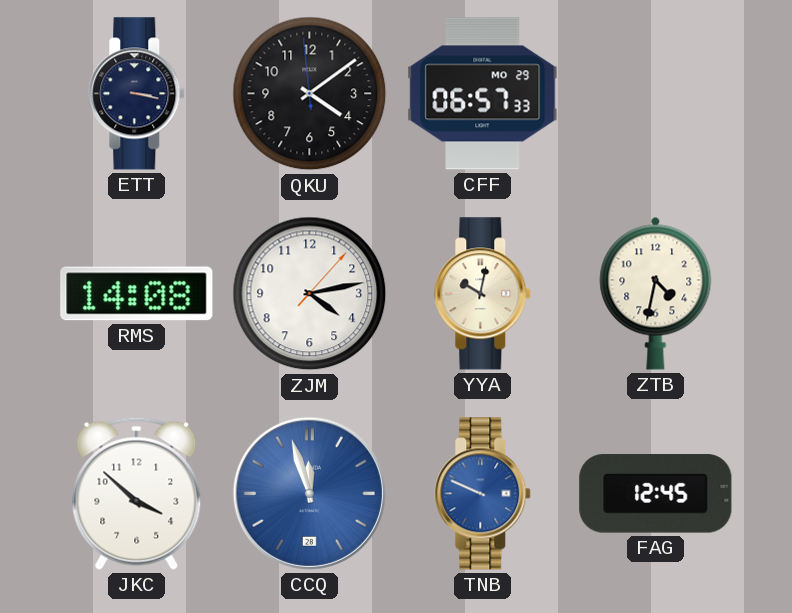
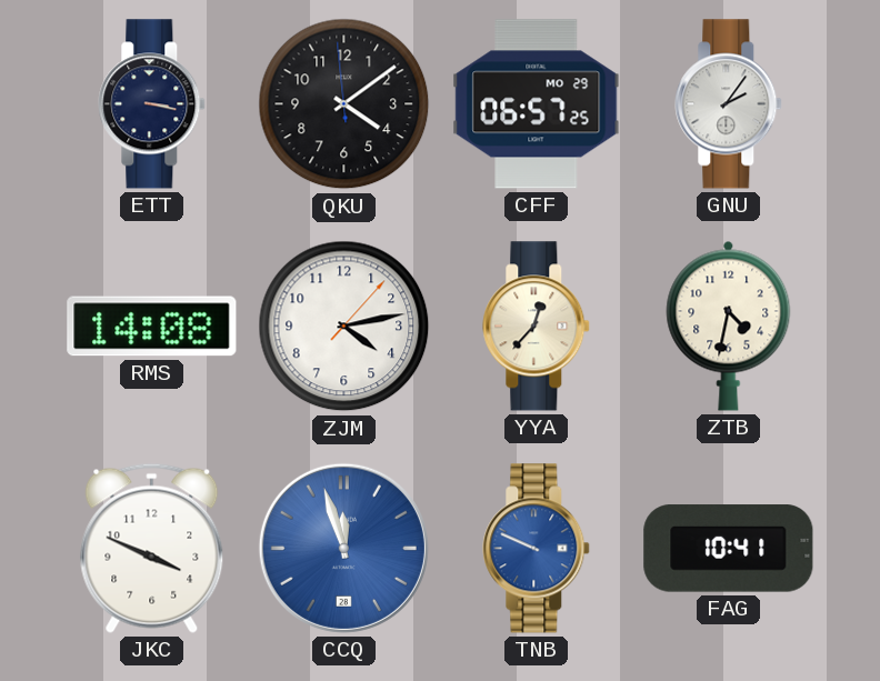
CFF: 06:57:33 -> 06:57:25
GNU: none -> 2:06
YYA: 10:02 -> 12:37
JKC: 3:52 -> 3:49
FAG: 12:45 -> 10:41
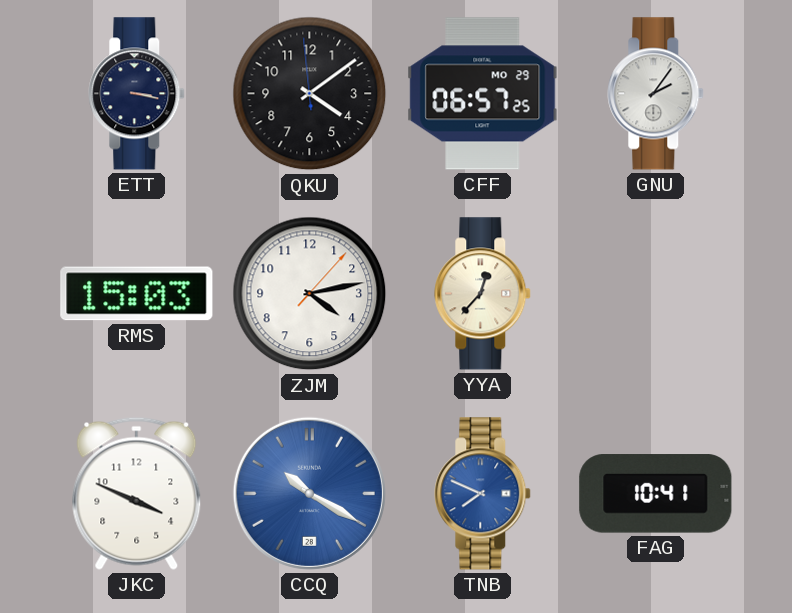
RMS: 14:08 -> 15:03
ZTB: 4:32 -> none
CCQ: 11:57 -> 10:20
TNB: 9:49 -> 7:49
